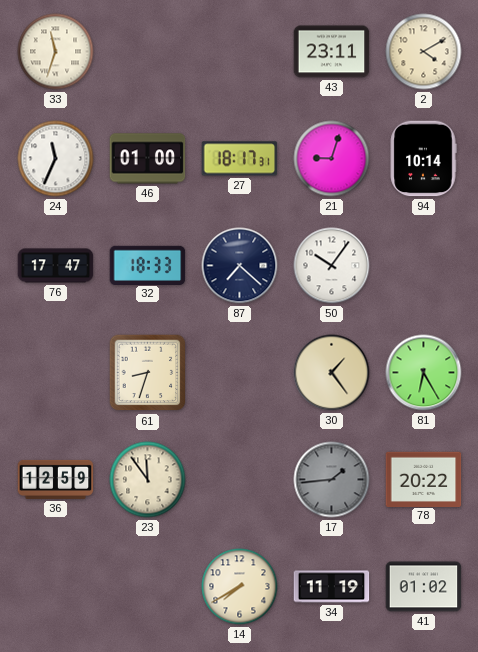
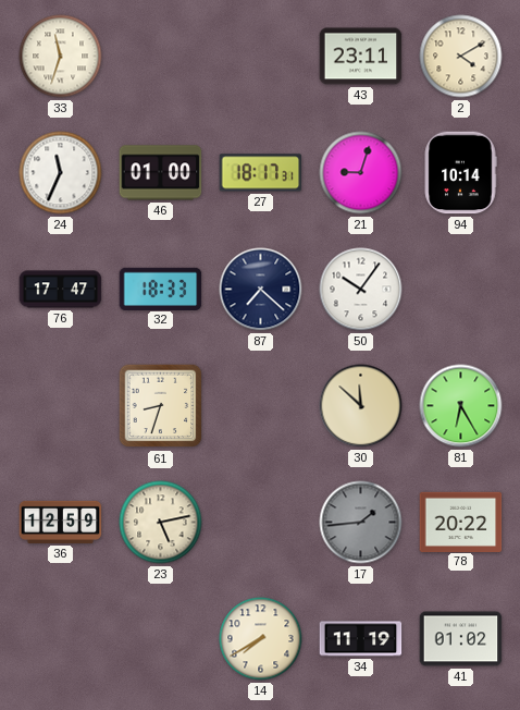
30: 1:24 -> 11:52
23: 11:54 -> 5:13
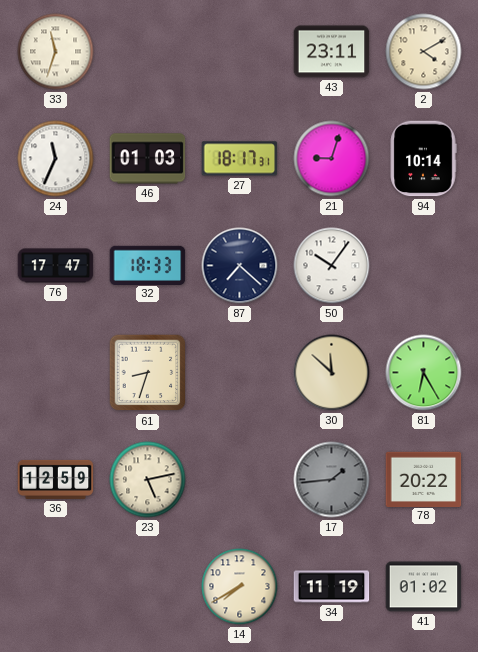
46: 01:00 -> 01:03
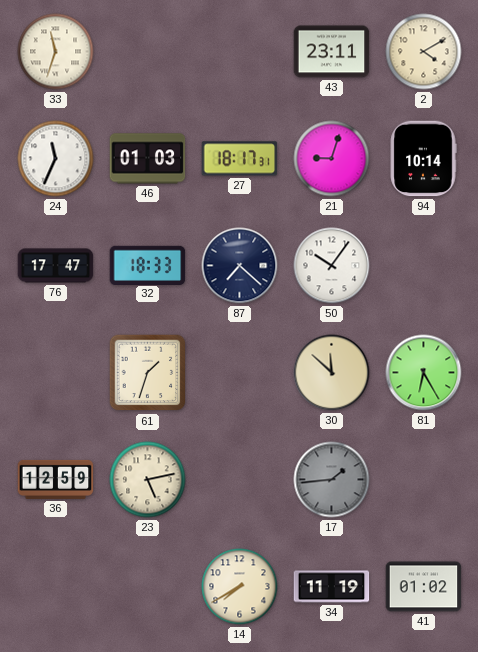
61: 8:33 -> 1:33
78: 20:22 -> none
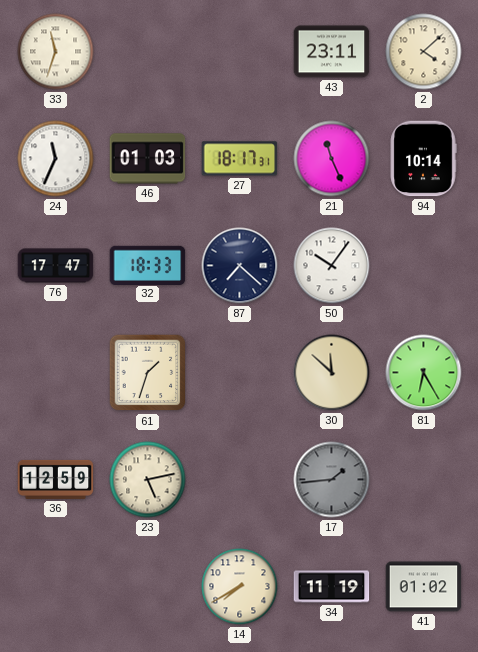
2: 4:10 -> 4:08
21: 9:03 -> 11:26
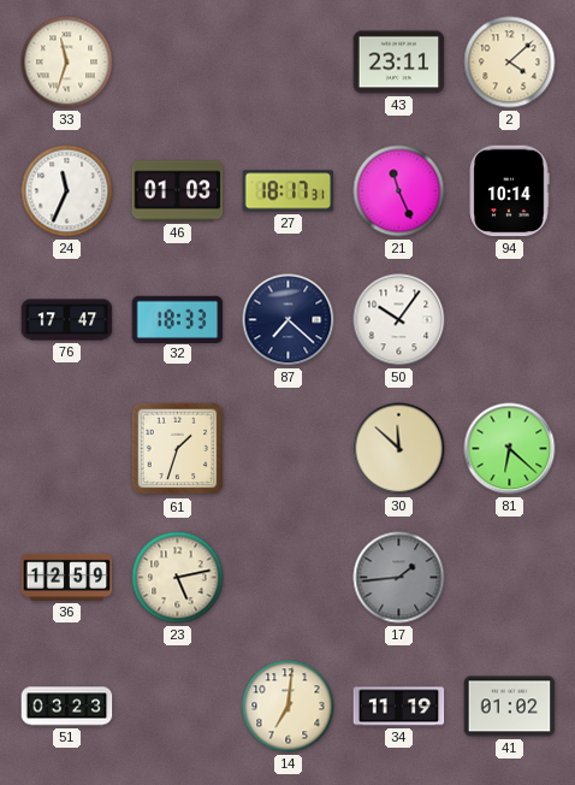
81: 6:25 -> 6:22
51: none -> 03:23
14: 7:40 -> 7:01
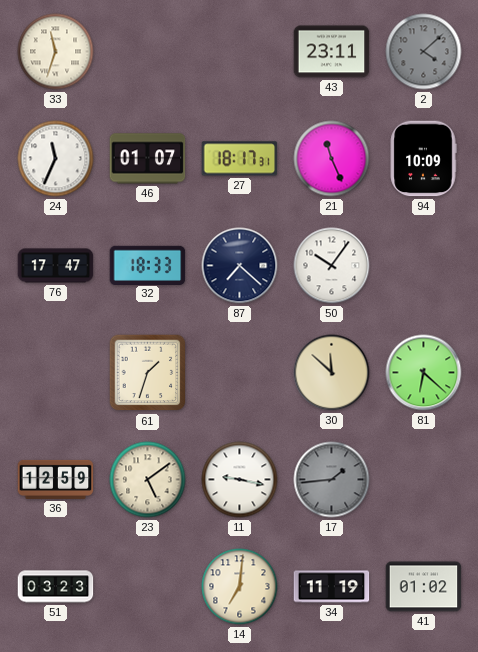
2 dial: cream -> grey
46: 01:03 -> 01:07
94: 10:14 -> 10:09
23: 5:13 -> 5:09
11: none -> 9:17
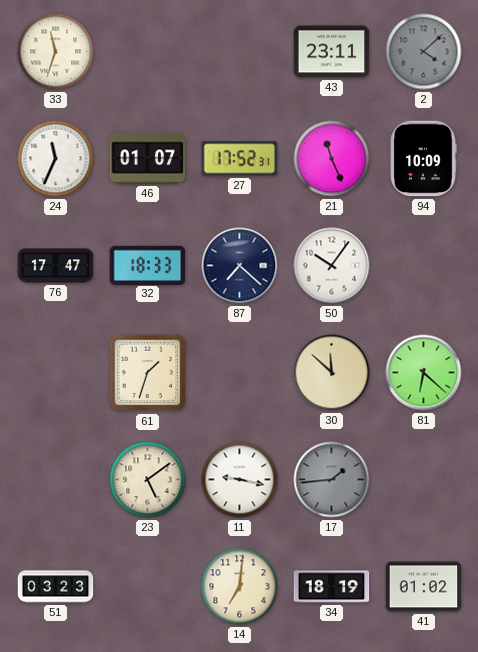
27: 18:17 -> 17:52
36: 12:59 -> none
34: 11:19 -> 18:19
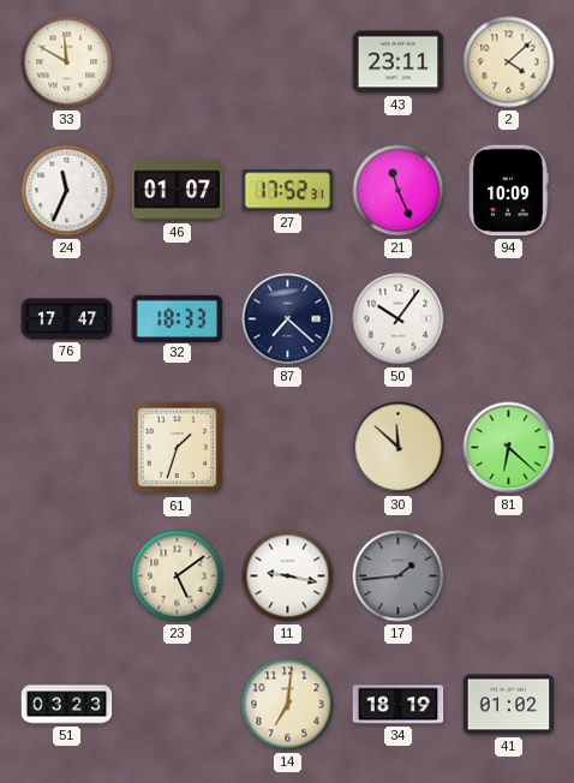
33: 11:33 -> 11:50
2 dial: grey -> cream
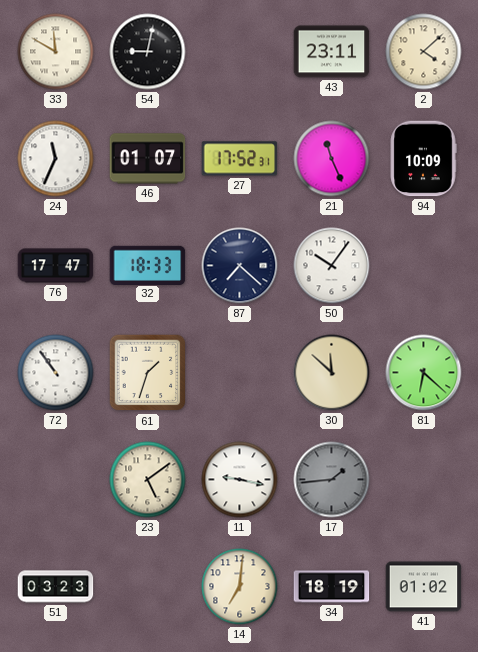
54: none -> 9:02
72: none -> 10:54
